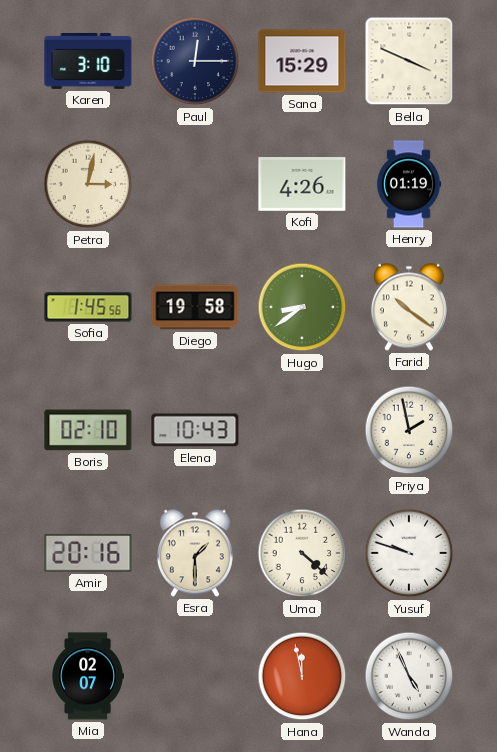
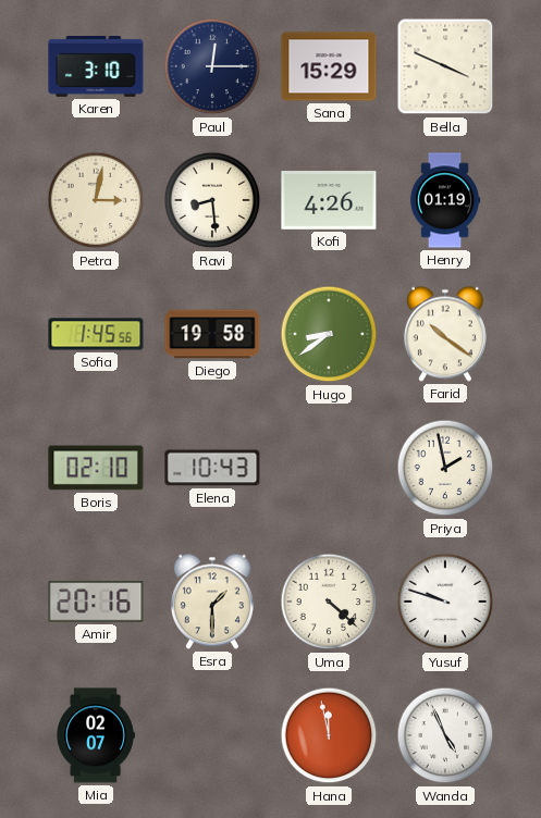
Ravi: none -> 8:29
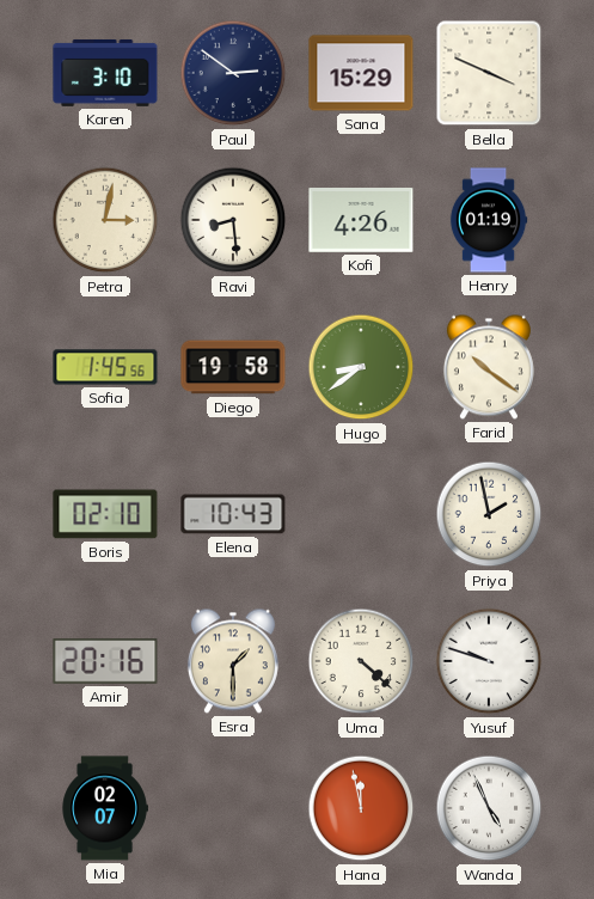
Paul: 12:15 -> 2:51
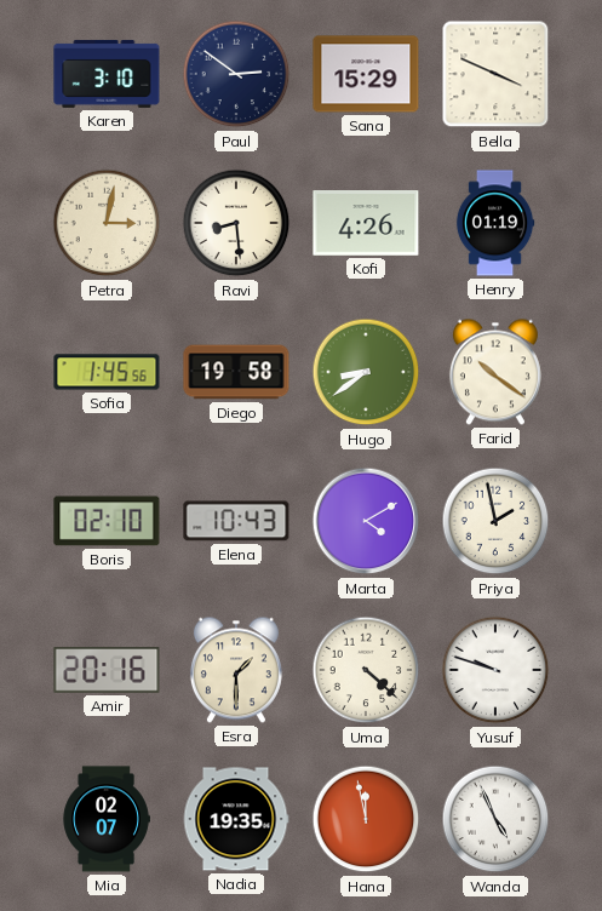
Marta: none -> 4:10
Nadia: none -> 19:35
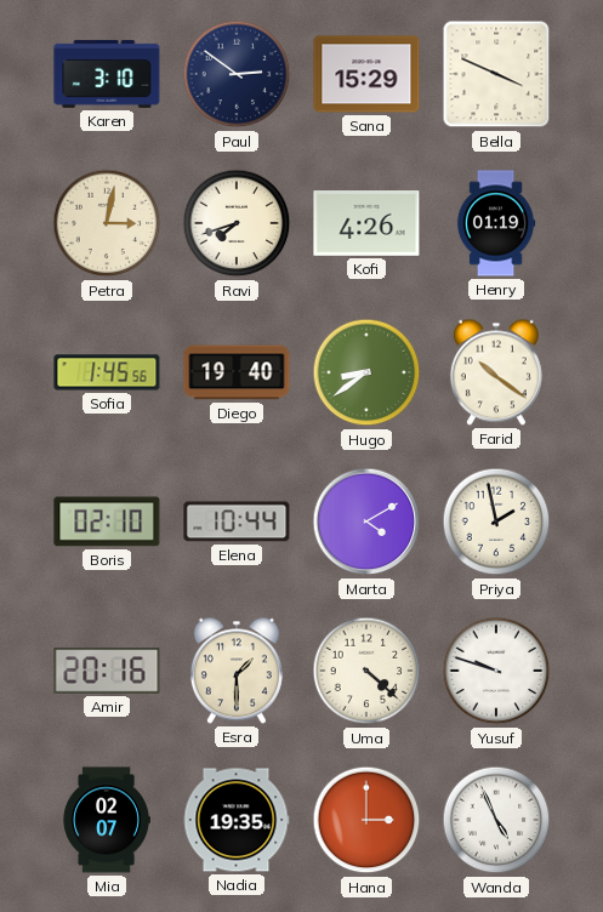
Ravi: 8:29 -> 7:42
Diego: 19:58 -> 19:40
Elena: 10:43 -> 10:44
Hana: 11:58 -> 3:00
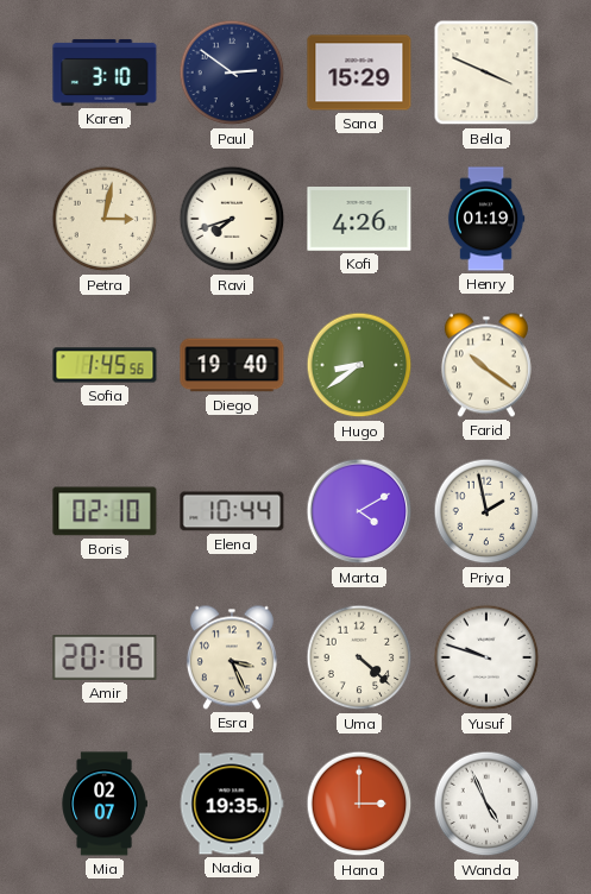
Esra: 1:30 -> 3:26
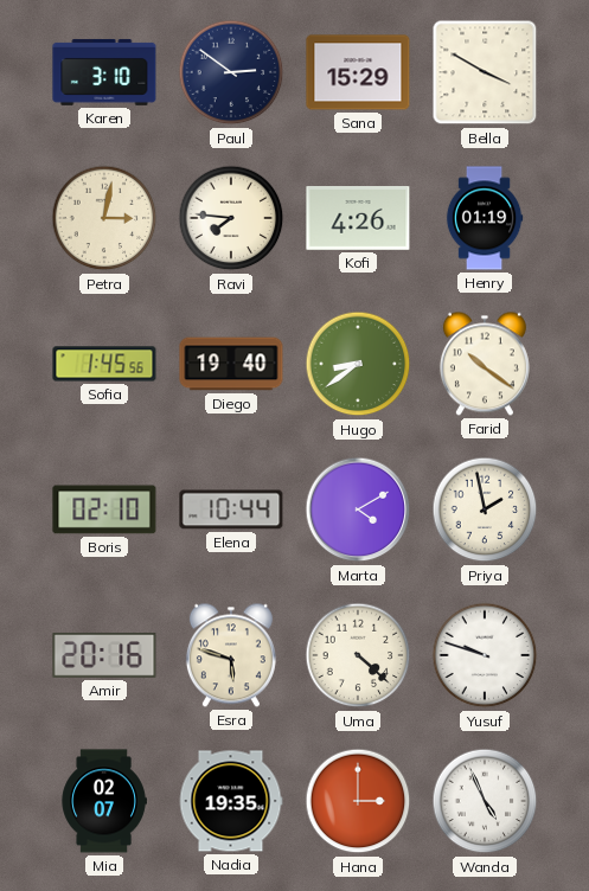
Bella: 3:49 -> 3:50
Ravi: 7:42 -> 7:46
Esra: 3:26 -> 5:48
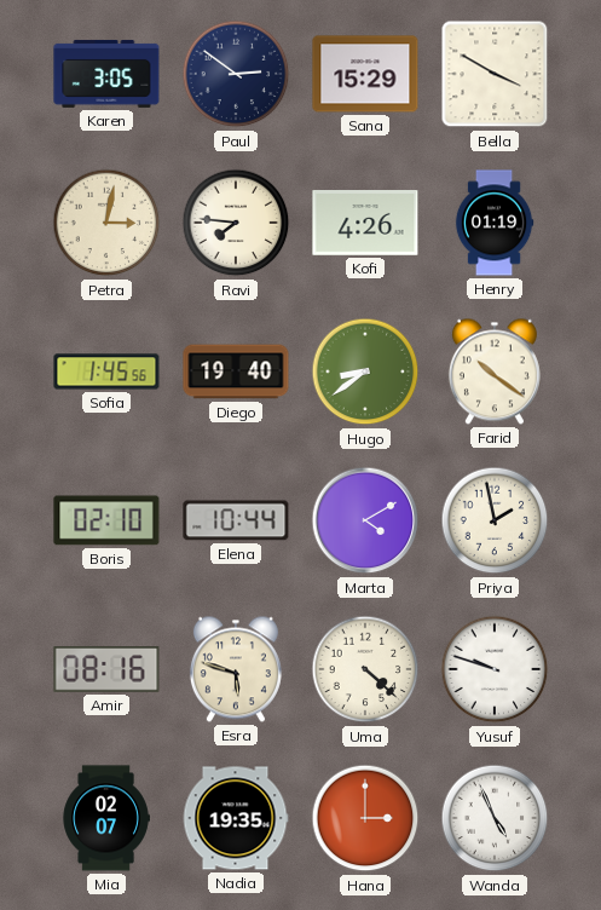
Karen: 3:10 -> 3:05
Amir: 20:16 -> 08:16
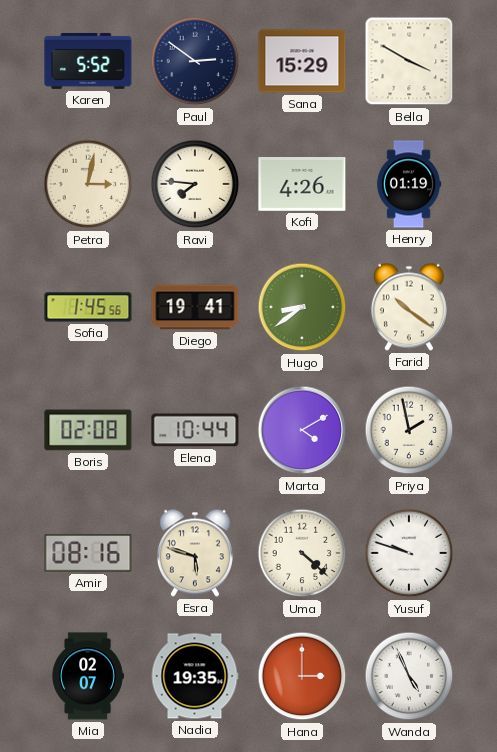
Karen: 3:05 -> 5:52
Diego: 19:40 -> 19:41
Boris: 02:10 -> 02:08
